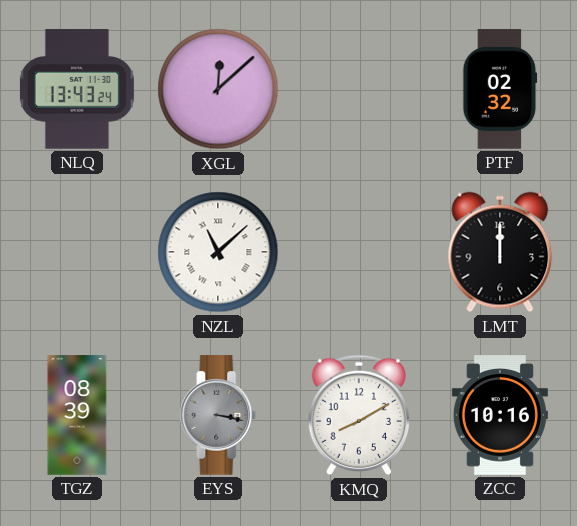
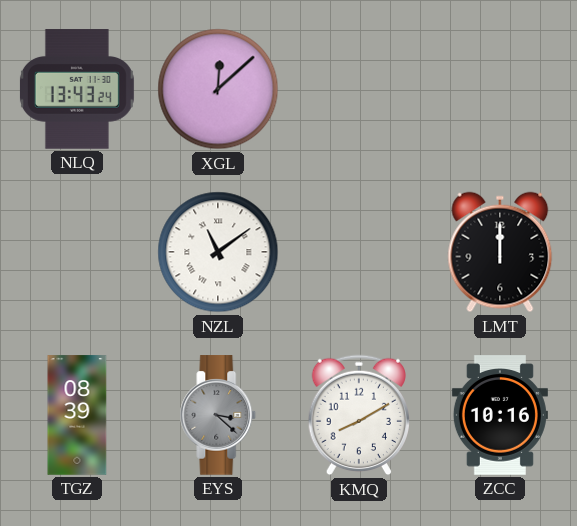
PTF: 02:32 -> none
NZL: 11:08 -> 11:09
EYS: 3:17 -> 3:22
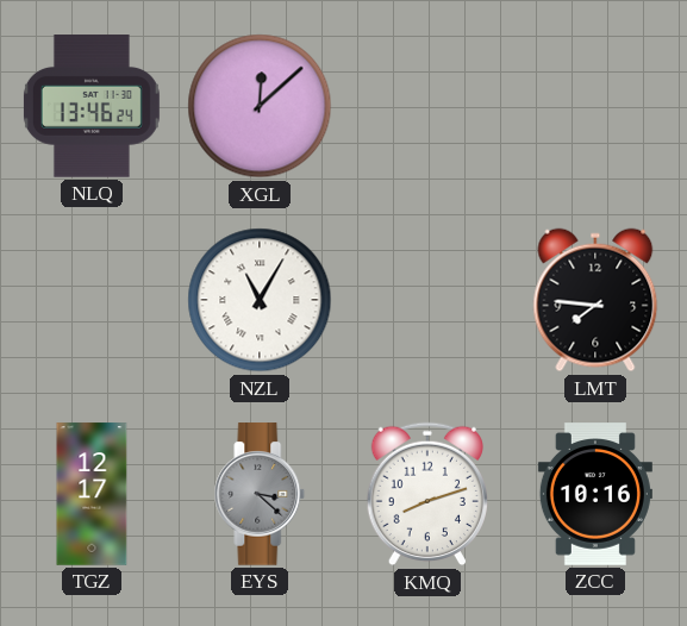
NLQ: 13:43 -> 13:46
NZL: 11:09 -> 11:05
LMT: 12:00 -> 7:46
TGZ: 08:39 -> 12:17
KMQ: 8:10 -> 8:12
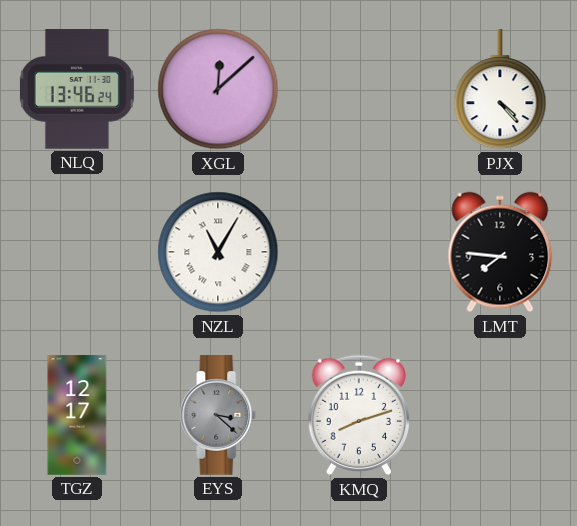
PJX: none -> 4:23
ZCC: 10:16 -> none
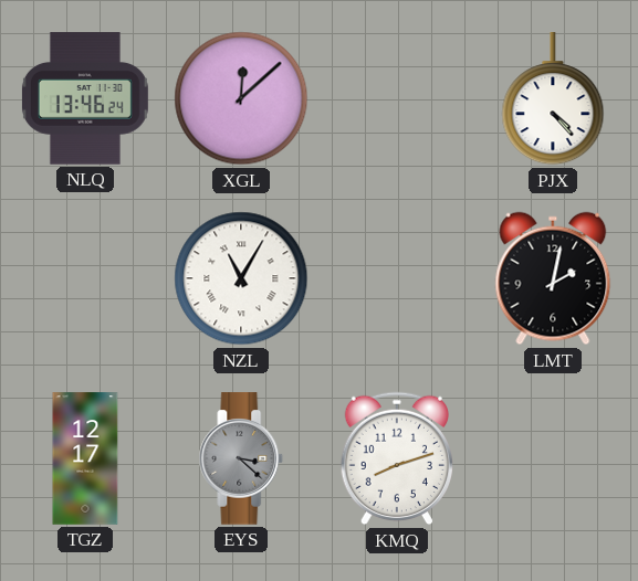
LMT: 7:46 -> 2:02
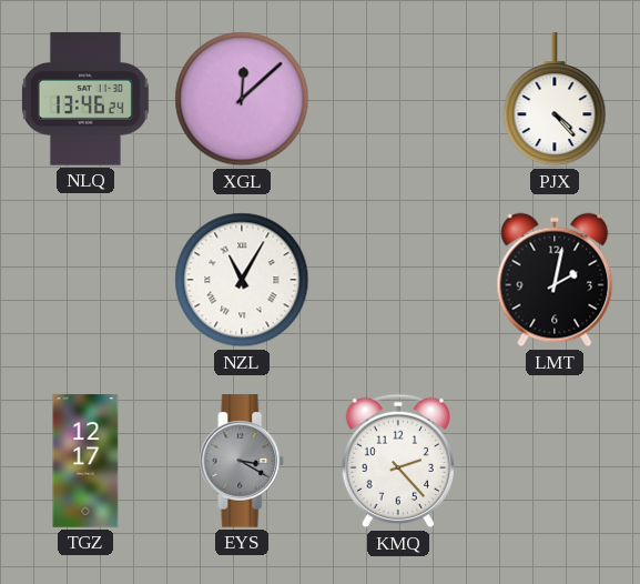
EYS: 3:22 -> 3:20
KMQ: 8:12 -> 2:23
